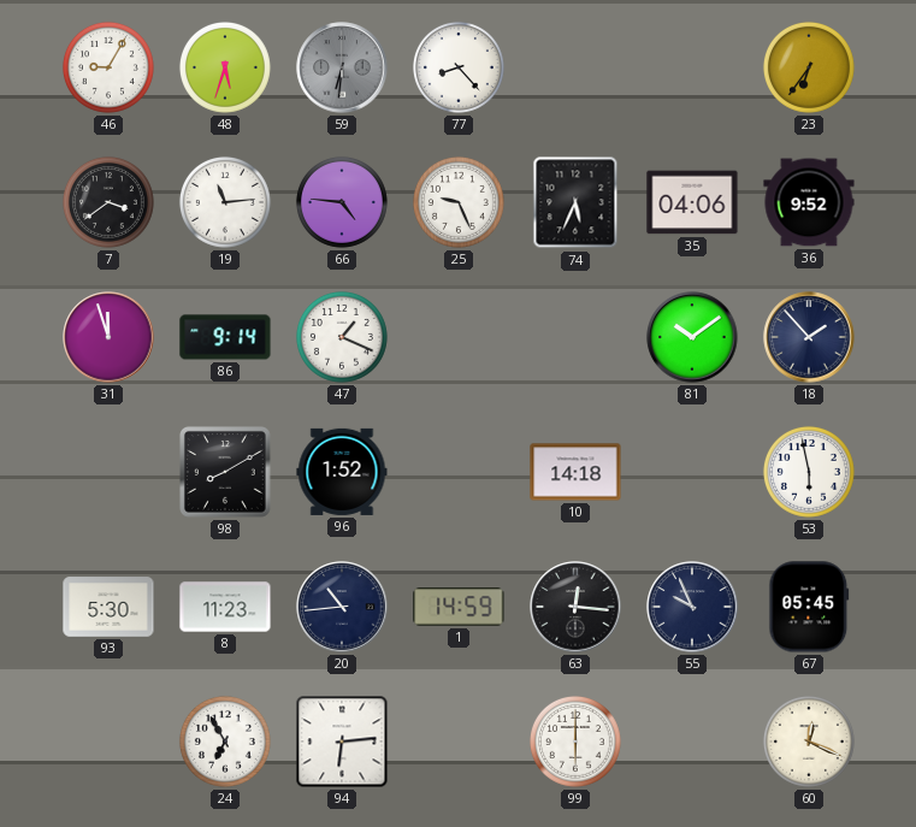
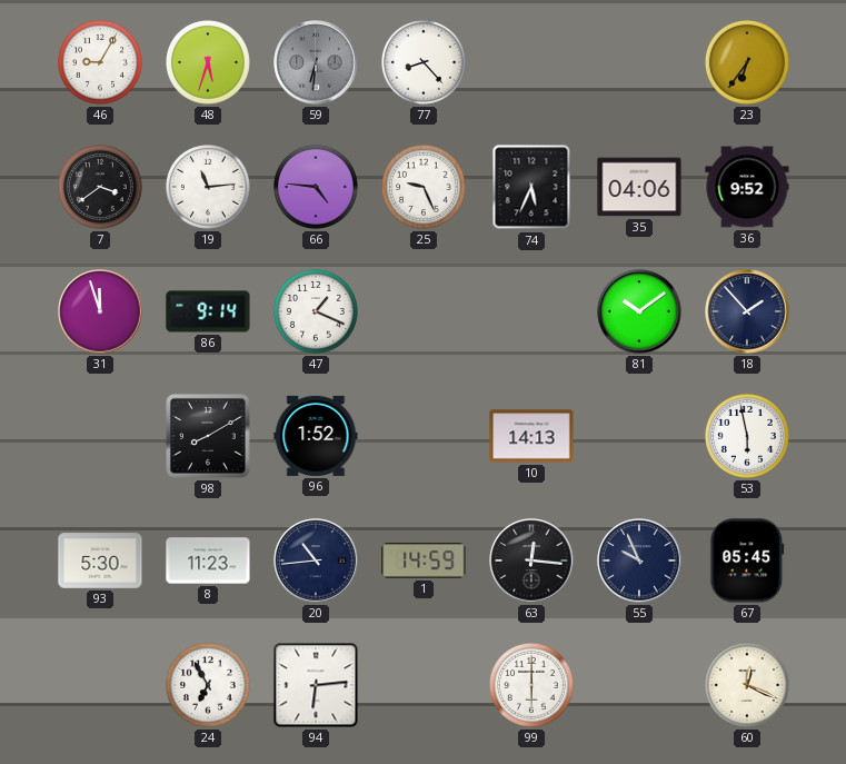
10: 14:18 -> 14:13
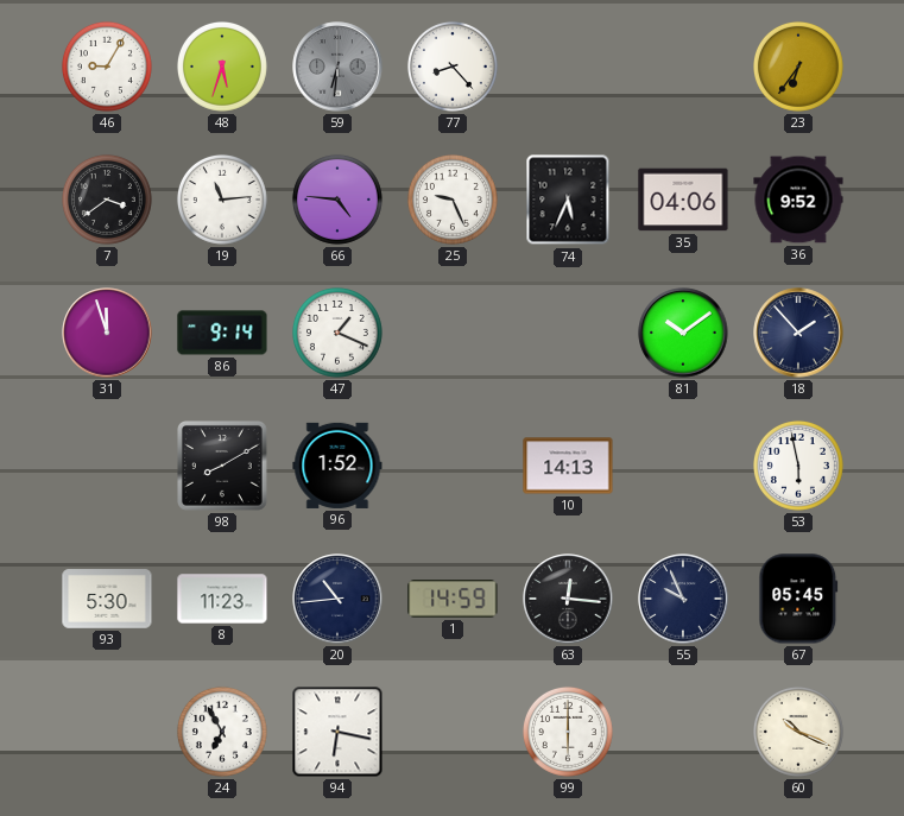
94: 6:14 -> 6:17
60: 12:19 -> 10:19
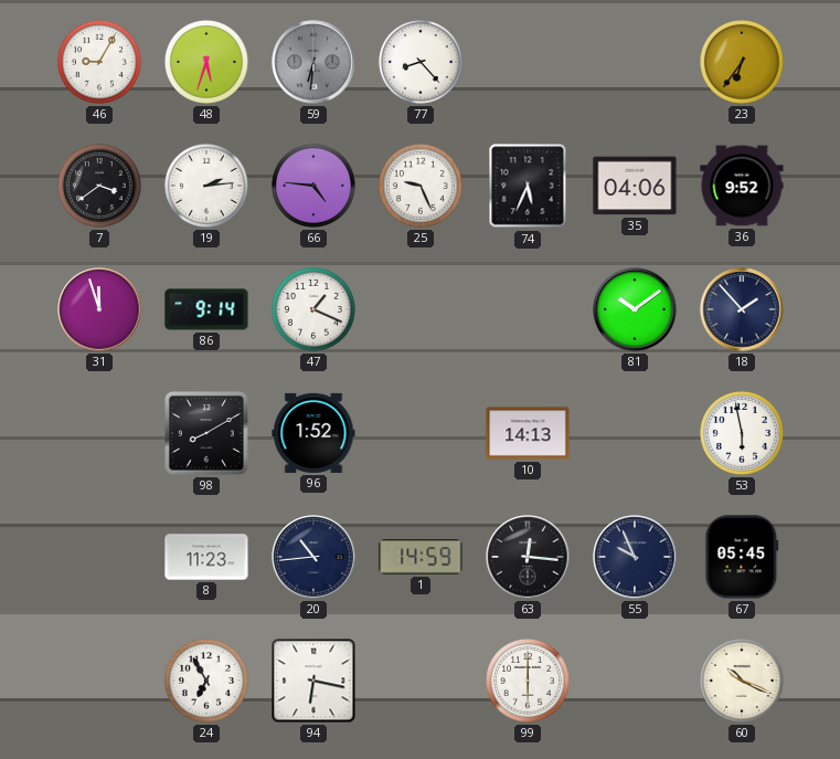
19: 11:14 -> 2:14
93: 5:30 -> none
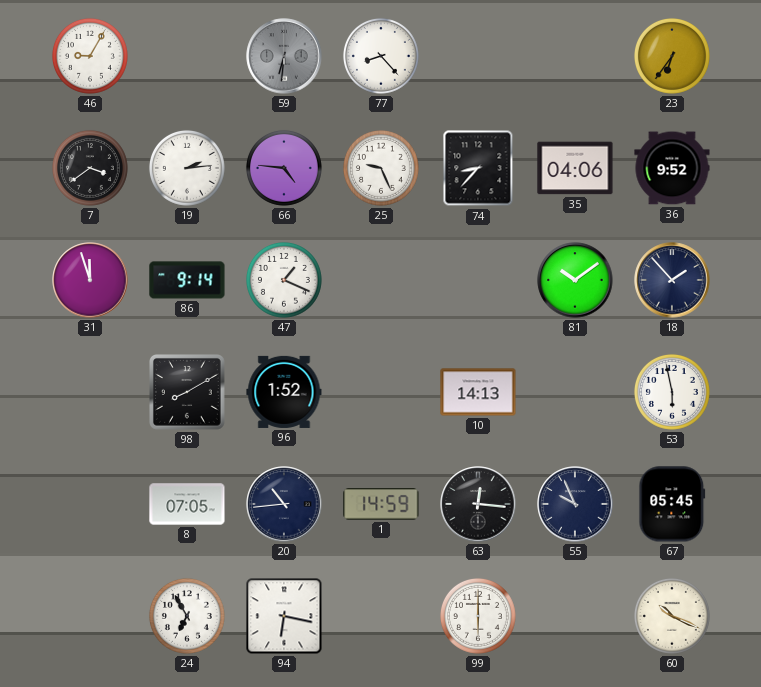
48: 5:33 -> none
74: 5:34 -> 8:37
8: 11:23 -> 07:05
